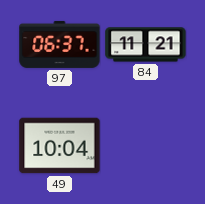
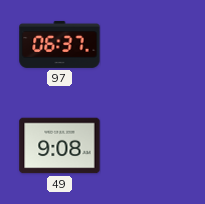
84: 11:21 -> none
49: 10:04 -> 9:08
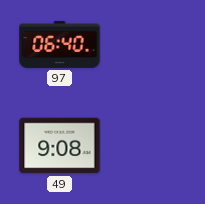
97: 06:37 -> 06:40
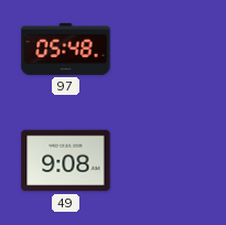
97: 06:40 -> 05:48
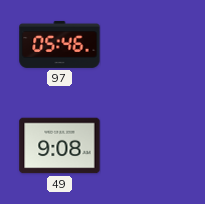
97: 05:48 -> 05:46
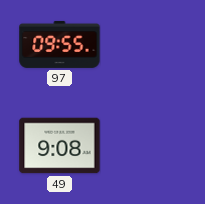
97: 05:46 -> 09:55
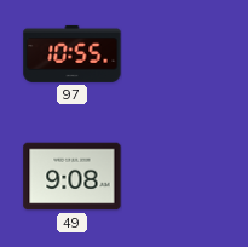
97: 09:55 -> 10:55
